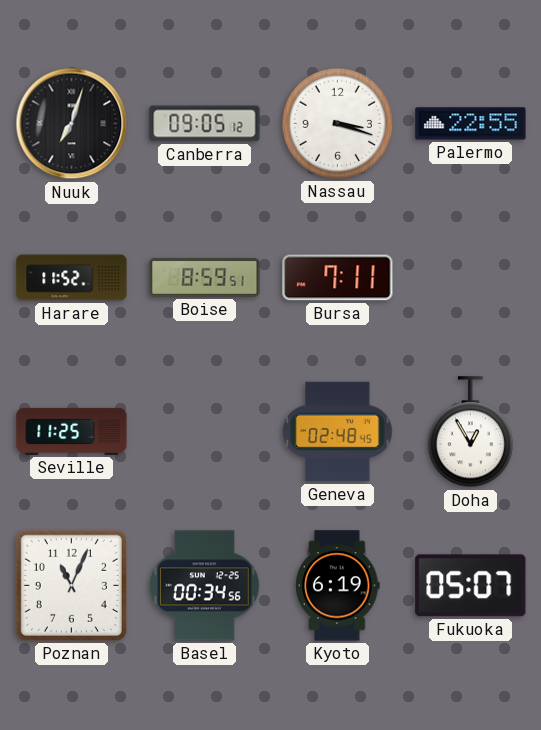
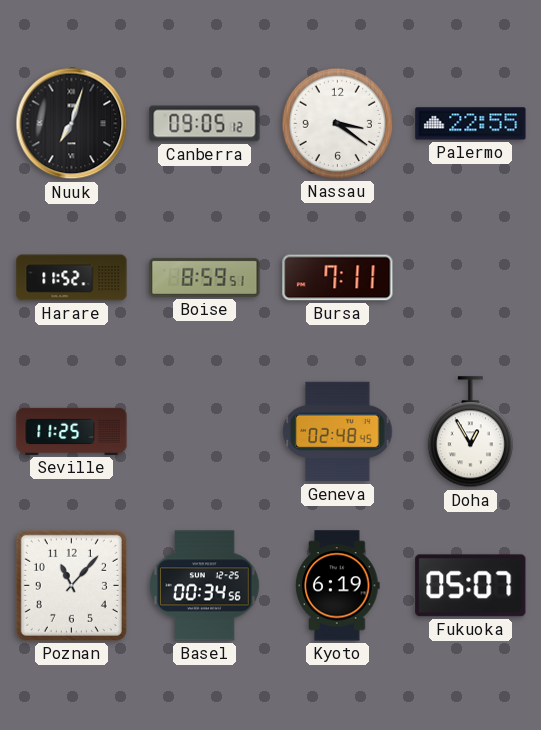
Nassau: 3:18 -> 3:21
Poznan: 11:04 -> 11:07
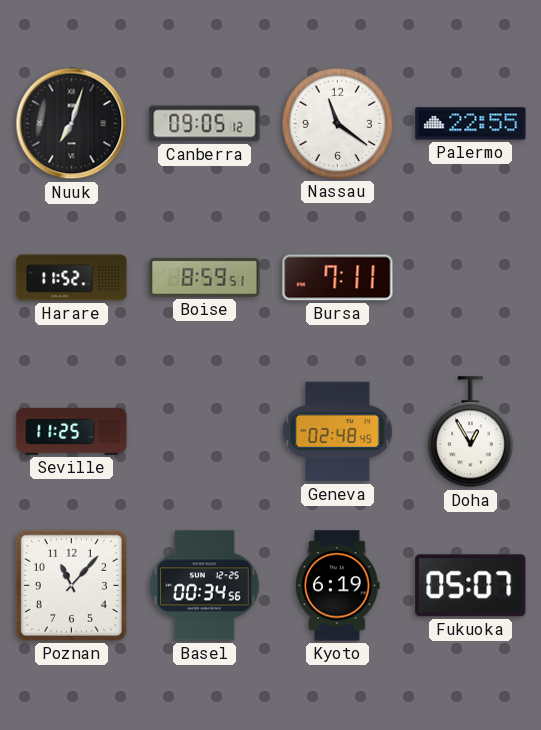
Nassau: 3:21 -> 11:21
